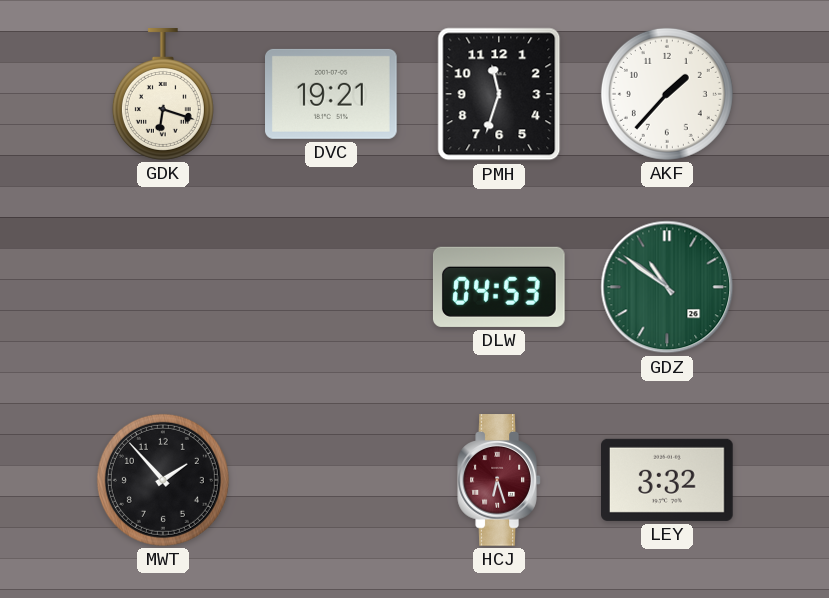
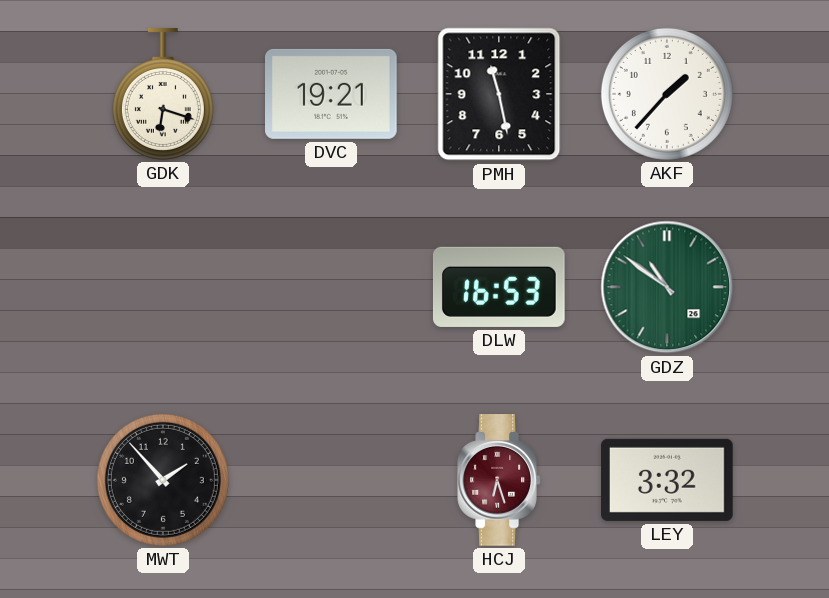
PMH: 11:33 -> 11:28
DLW: 04:53 -> 16:53
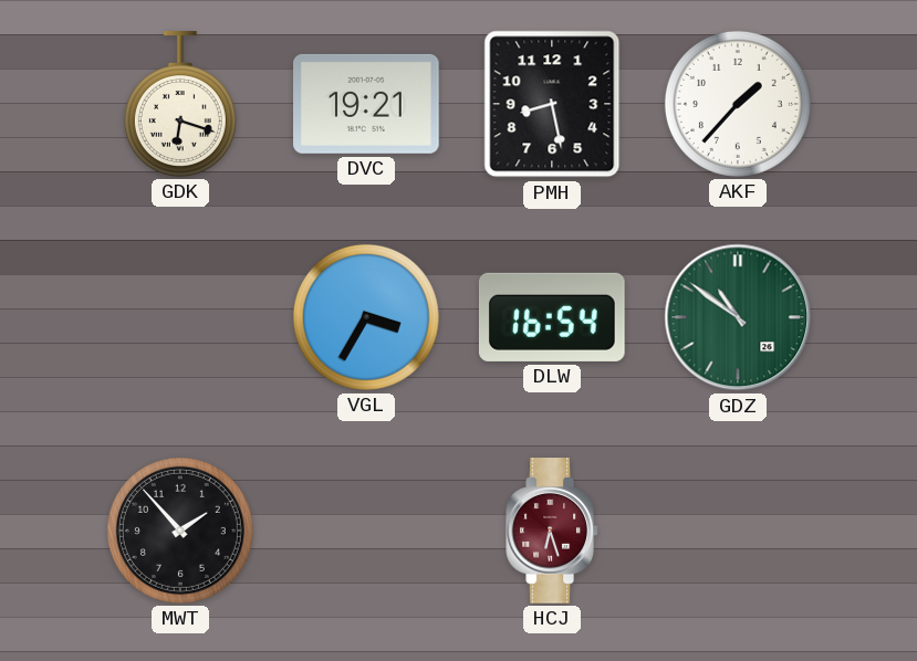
PMH: 11:28 -> 8:28
VGL: none -> 3:35
DLW: 16:53 -> 16:54
LEY: 3:32 -> none
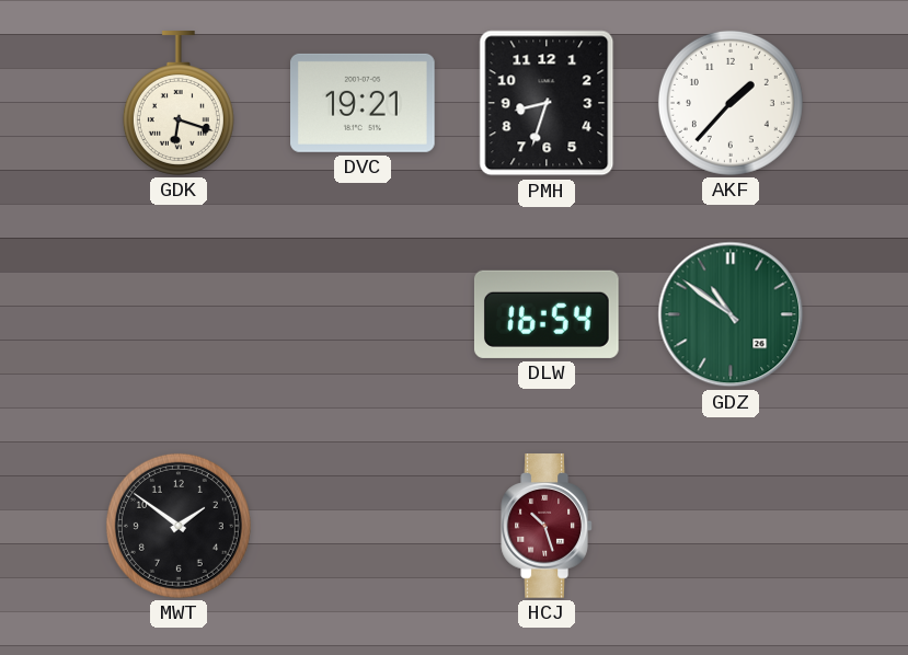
PMH: 8:28 -> 8:33
VGL: 3:35 -> none
MWT: 1:53 -> 1:51
HCJ: 6:27 -> 10:27
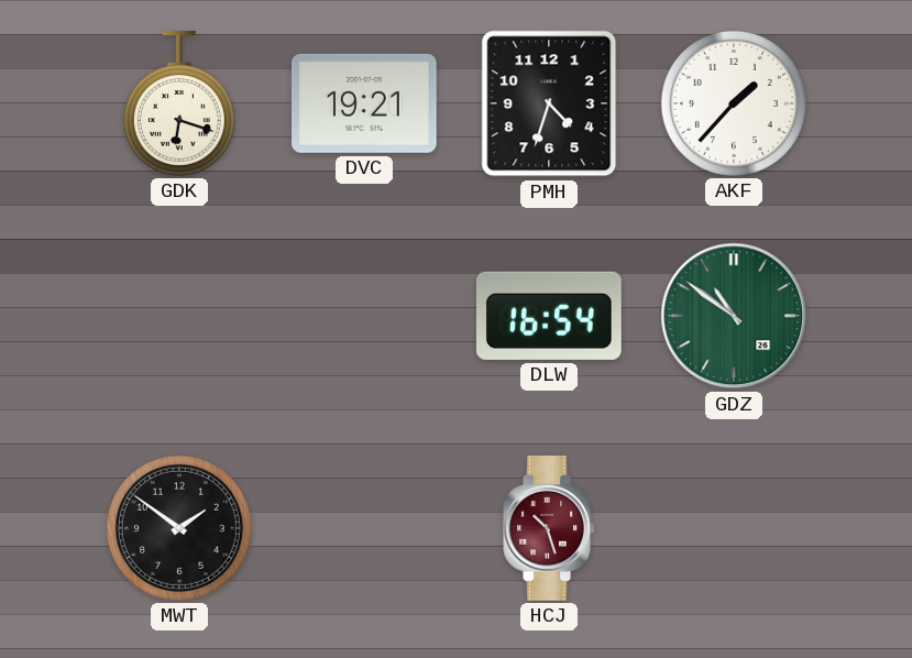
PMH: 8:33 -> 4:33
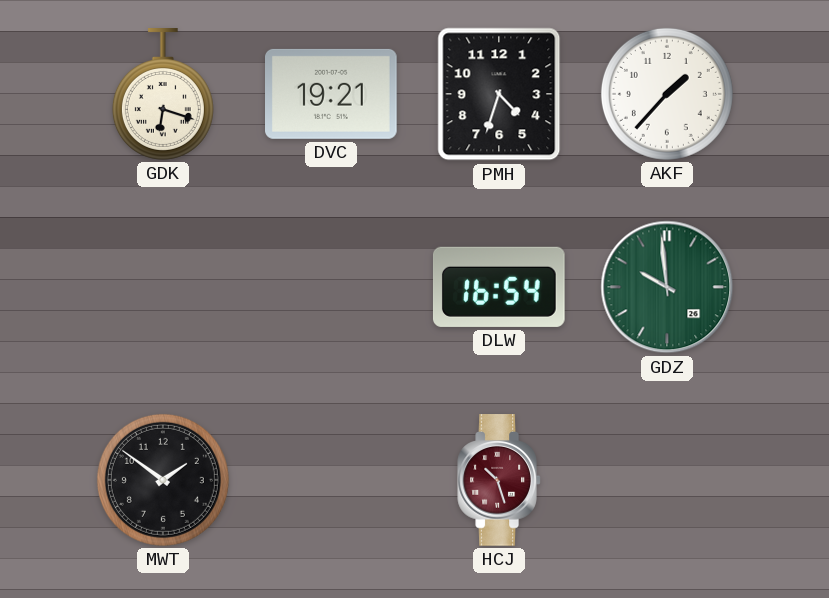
GDZ: 10:51 -> 9:59
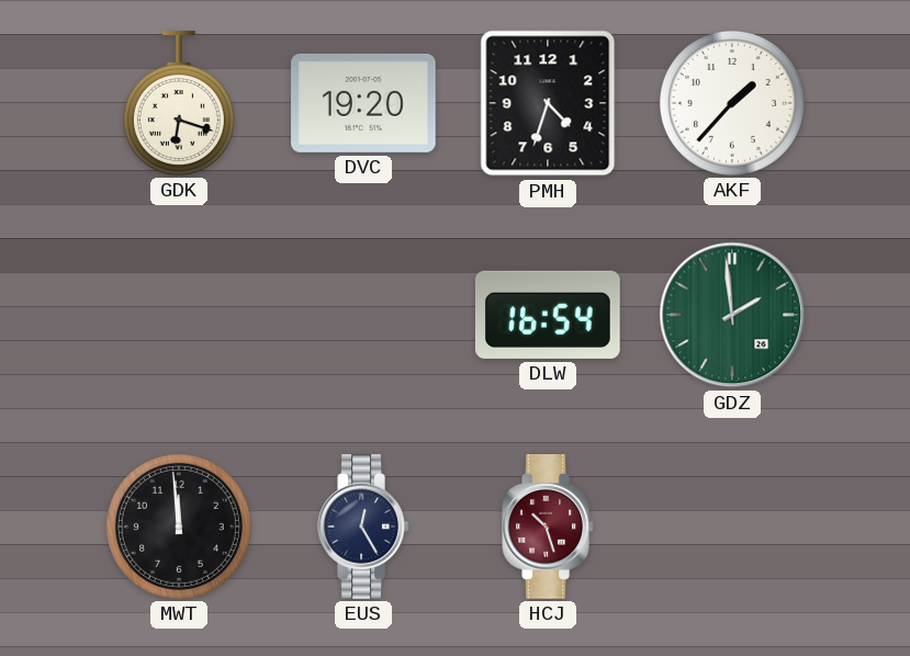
DVC: 19:21 -> 19:20
GDZ: 9:59 -> 1:59
MWT: 1:51 -> 11:59
EUS: none -> 12:25
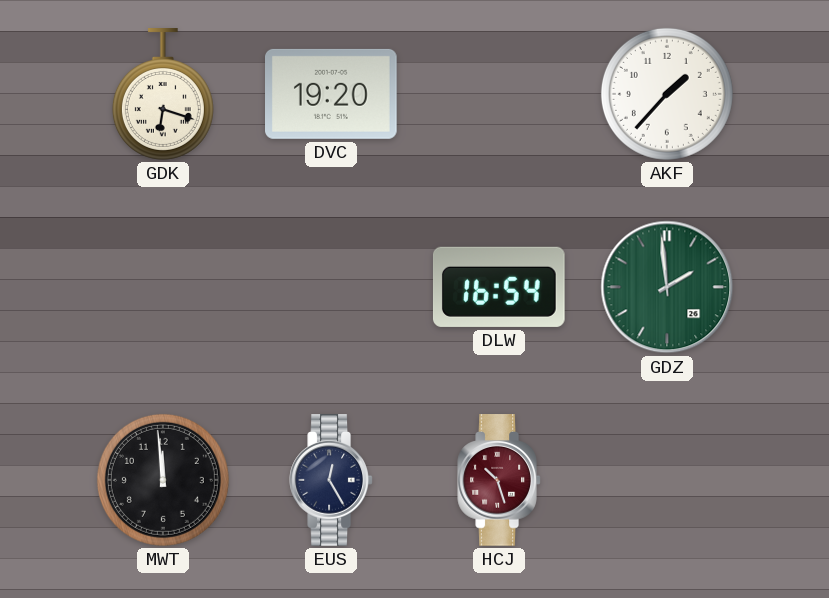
PMH: 4:33 -> none
